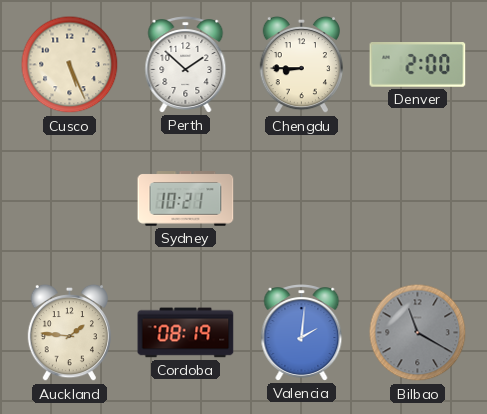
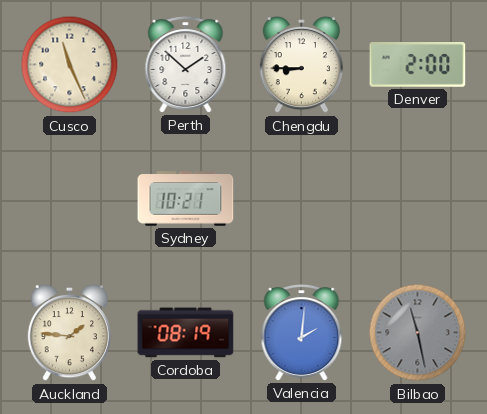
Cusco: 5:26 -> 11:26
Bilbao: 11:20 -> 11:28
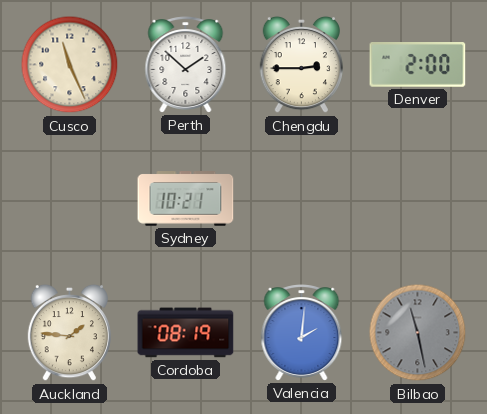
Chengdu: 8:45 -> 2:45
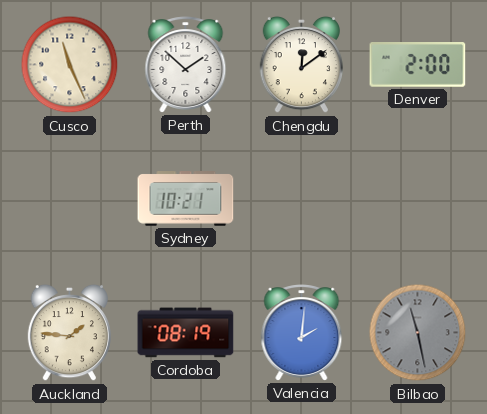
Chengdu: 2:45 -> 12:09
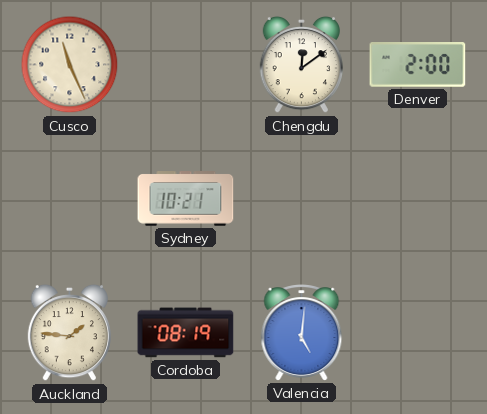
Perth: 1:52 -> none
Valencia: 2:01 -> 5:01
Bilbao: 11:28 -> none
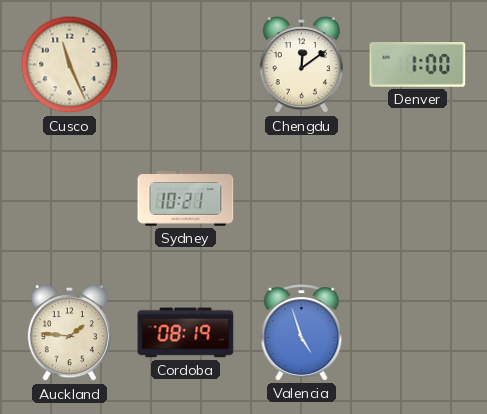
Denver: 2:00 -> 1:00
Valencia: 5:01 -> 4:57
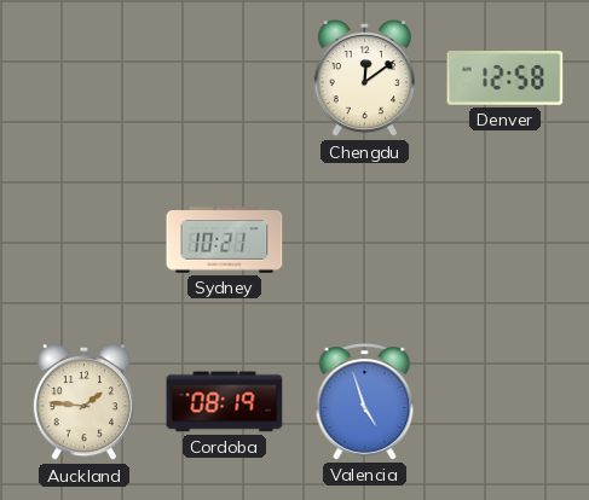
Cusco: 11:26 -> none
Denver: 1:00 -> 12:58
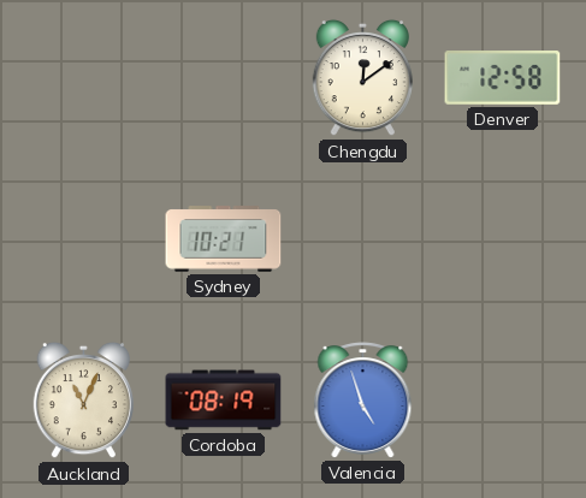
Auckland: 1:46 -> 11:04
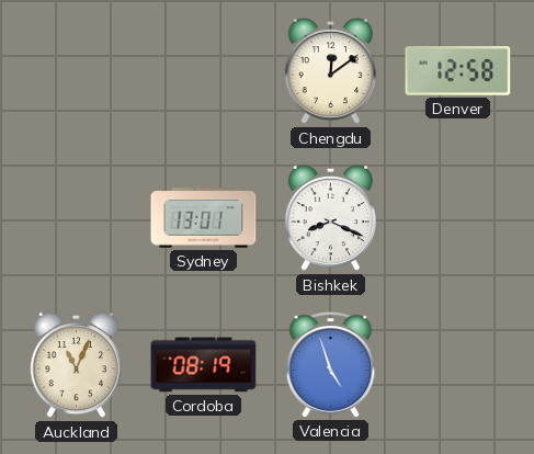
Sydney: 10:21 -> 13:01
Bishkek: none -> 8:19
